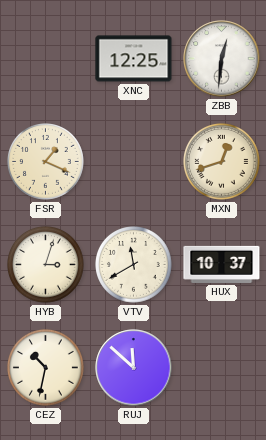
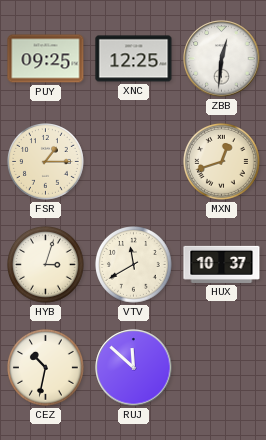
PUY: none -> 09:25
FSR: 1:19 -> 1:15
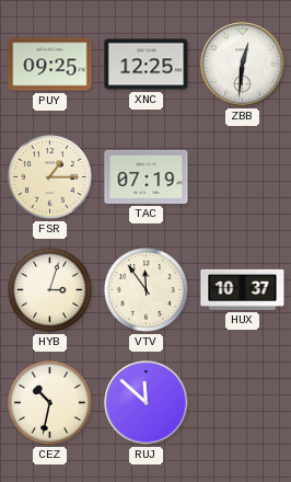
TAC: none -> 07:19
MXN: 12:42 -> none
VTV: 11:40 -> 11:54
